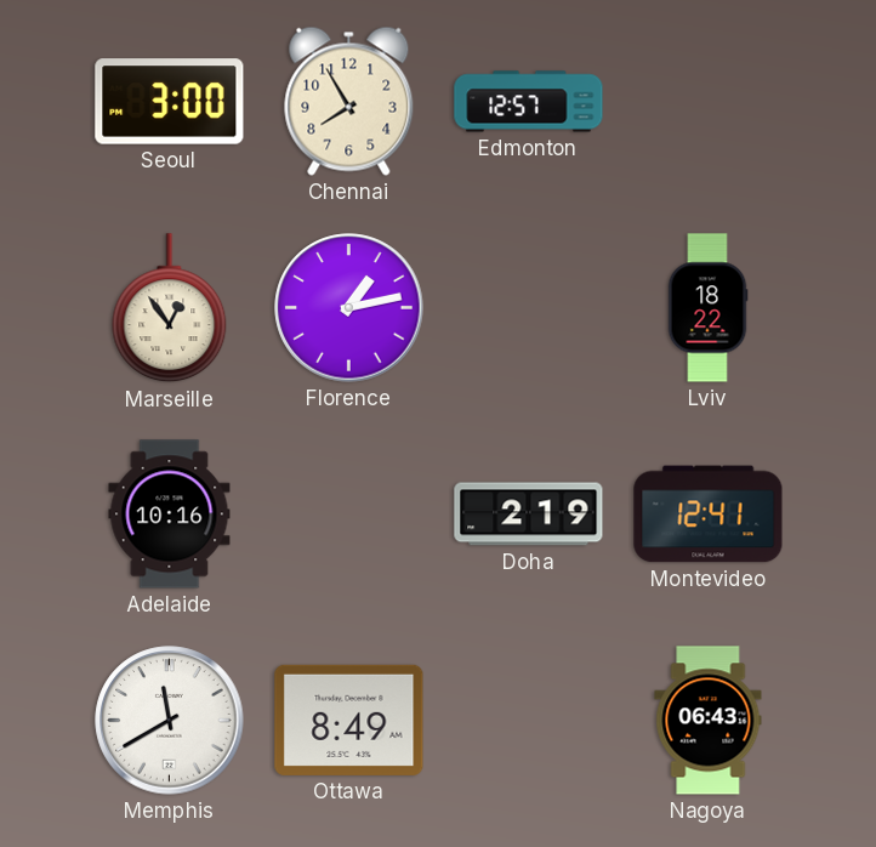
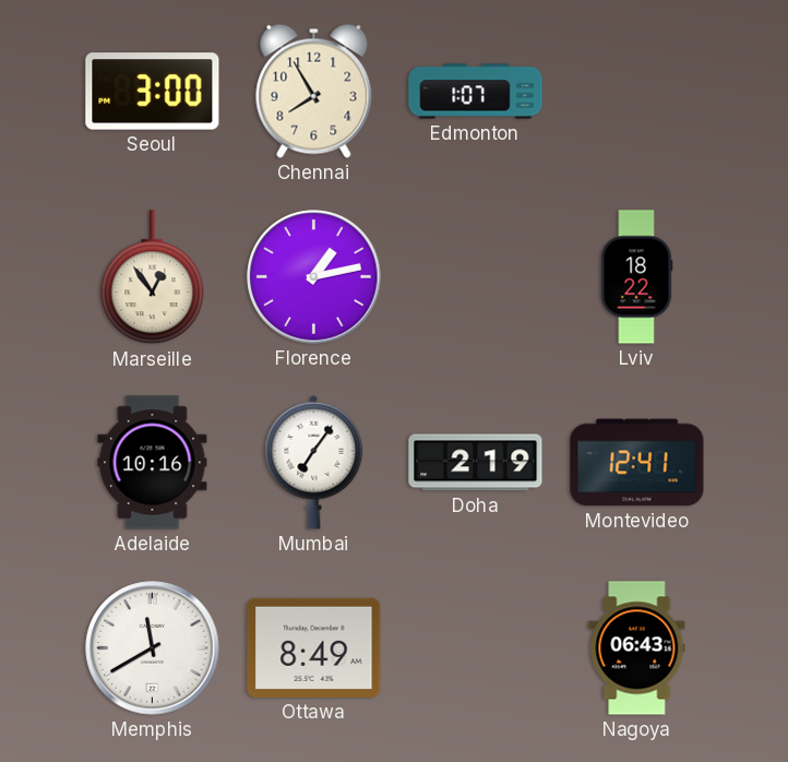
Edmonton: 12:57 -> 1:07
Mumbai: none -> 7:06
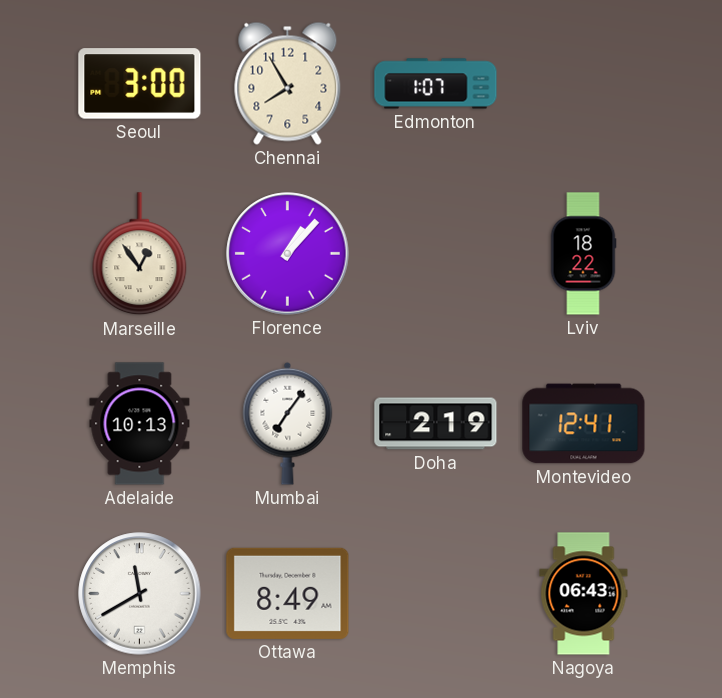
Florence: 1:13 -> 1:07
Adelaide: 10:16 -> 10:13
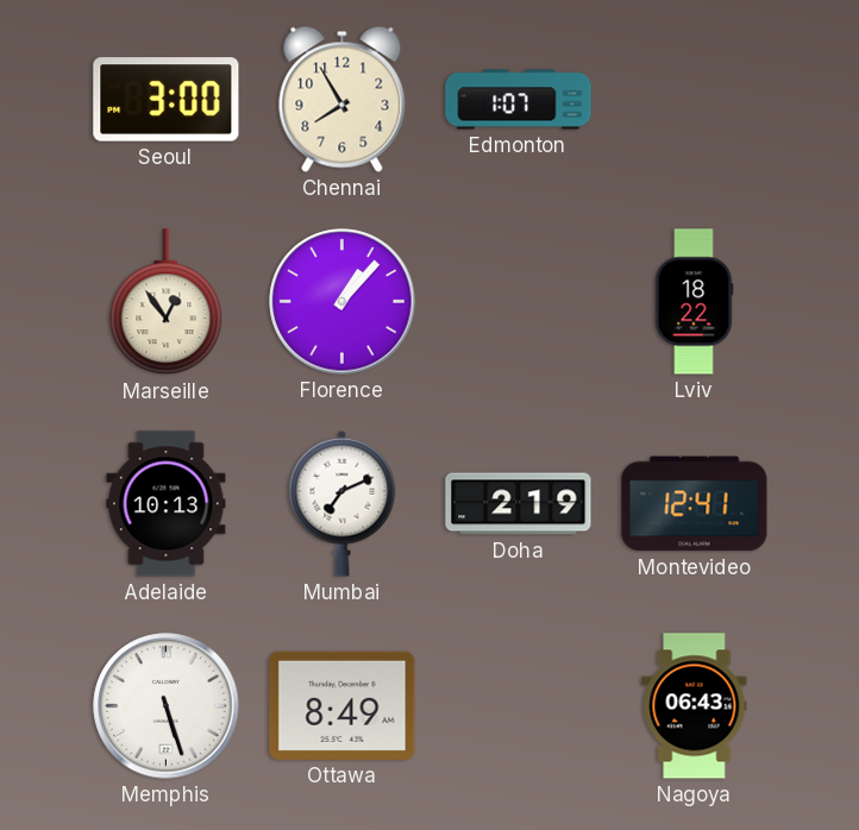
Mumbai: 7:06 -> 7:11
Memphis: 11:40 -> 5:27
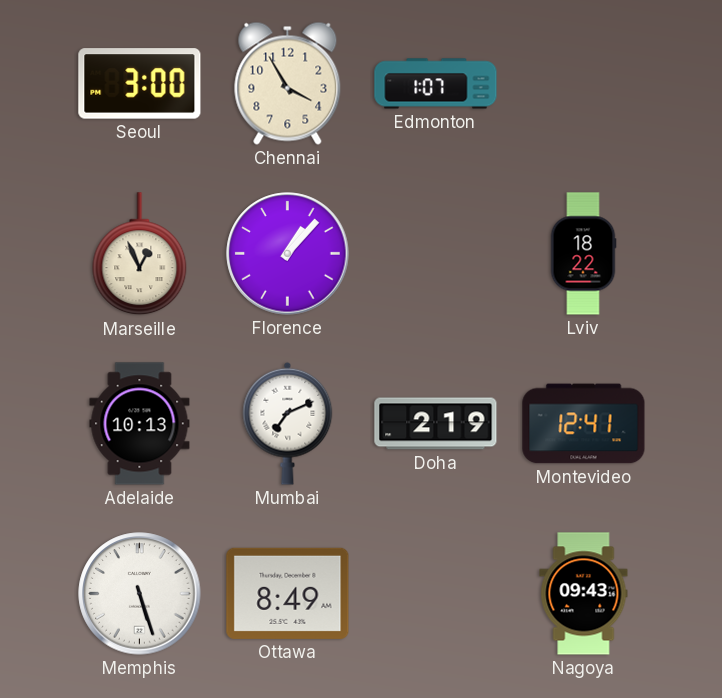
Chennai: 7:55 -> 3:55
Marseille: 12:54 -> 12:56
Nagoya: 06:43 -> 09:43
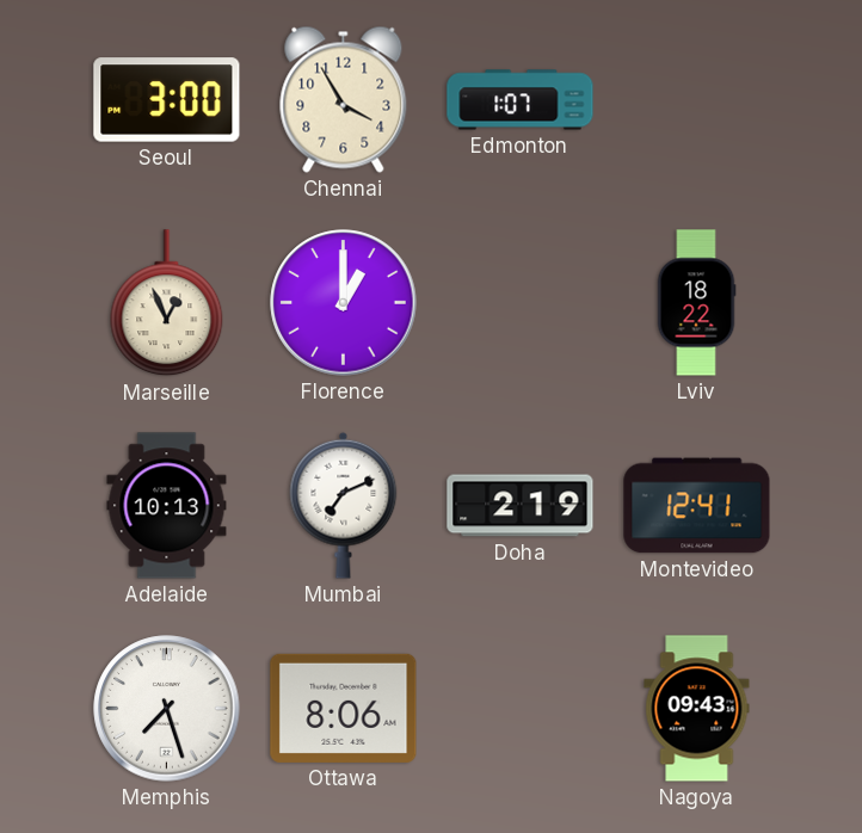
Florence: 1:07 -> 1:00
Memphis: 5:27 -> 7:27
Ottawa: 8:49 -> 8:06
